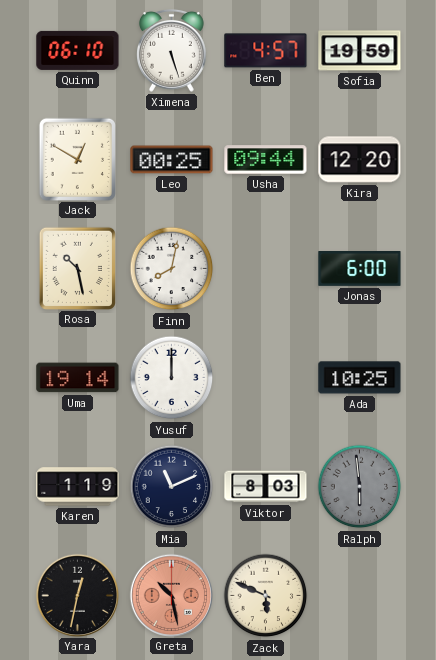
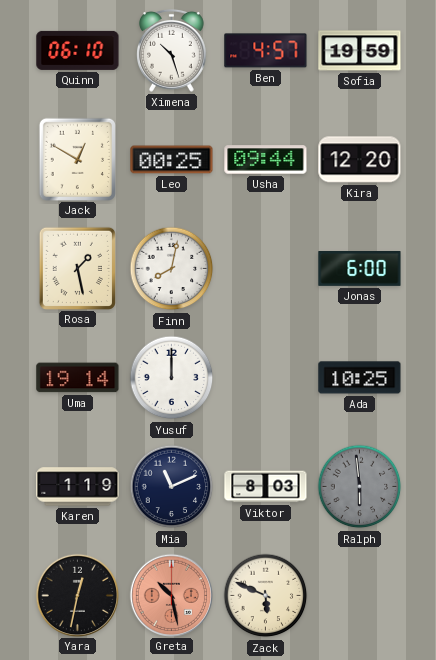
Ximena: 5:27 -> 10:27
Rosa: 10:28 -> 1:28
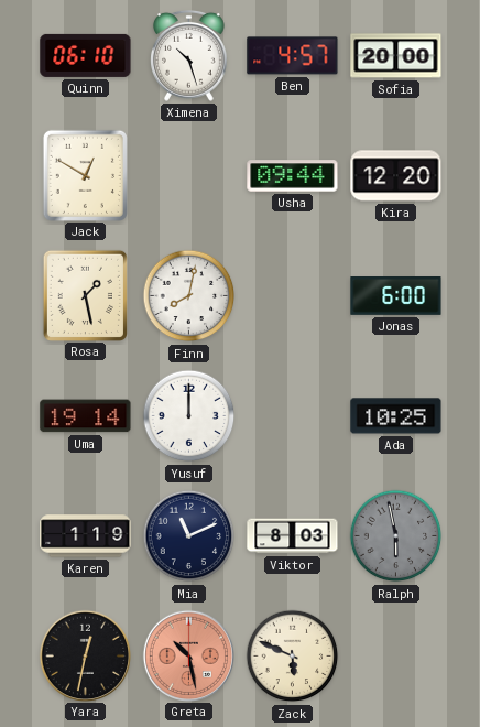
Sofia: 19:59 -> 20:00
Leo: 00:25 -> none
Ralph: 5:59 -> 5:58
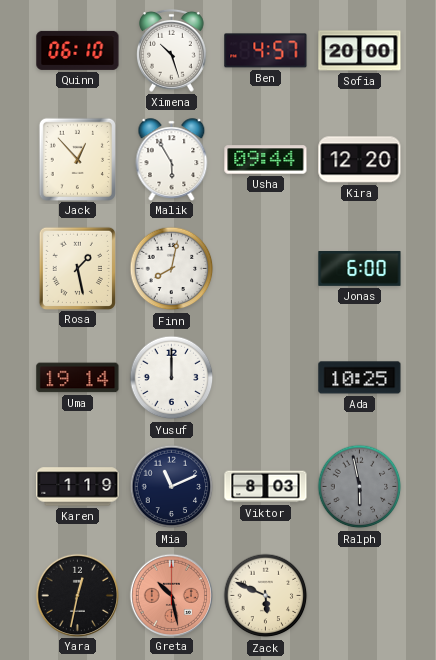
Jack: 12:50 -> 12:53
Malik: none -> 5:55
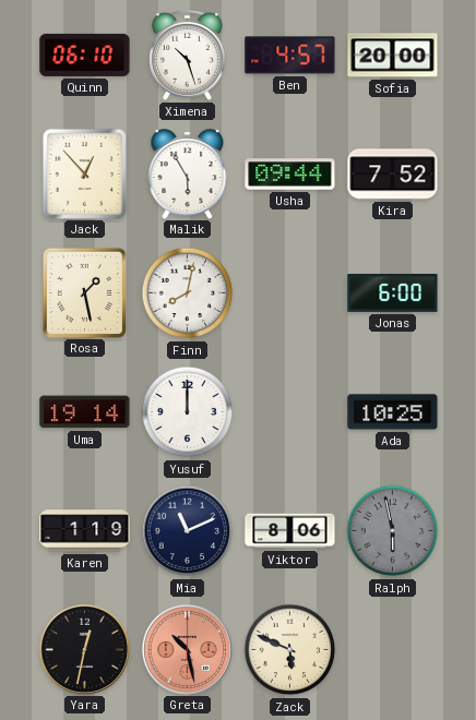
Kira: 12:20 -> 7:52
Viktor: 8:03 -> 8:06
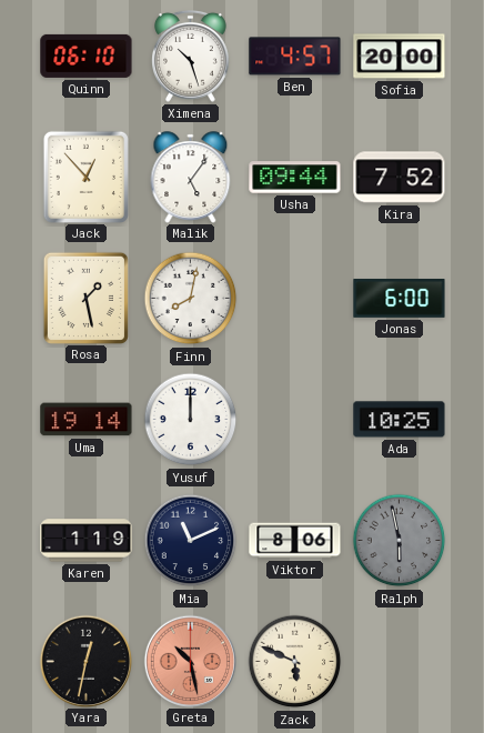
Malik: 5:55 -> 5:06
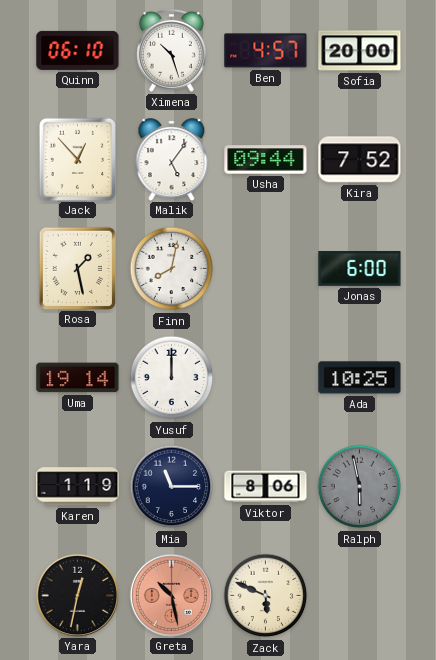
Mia: 11:11 -> 11:15
